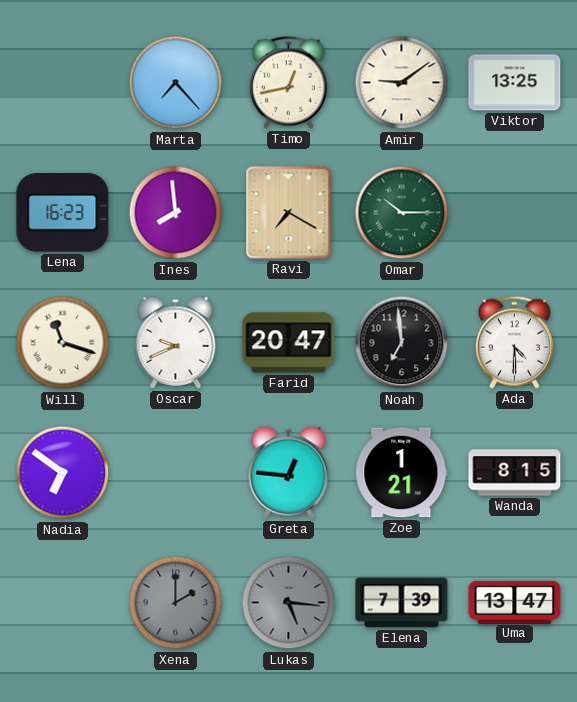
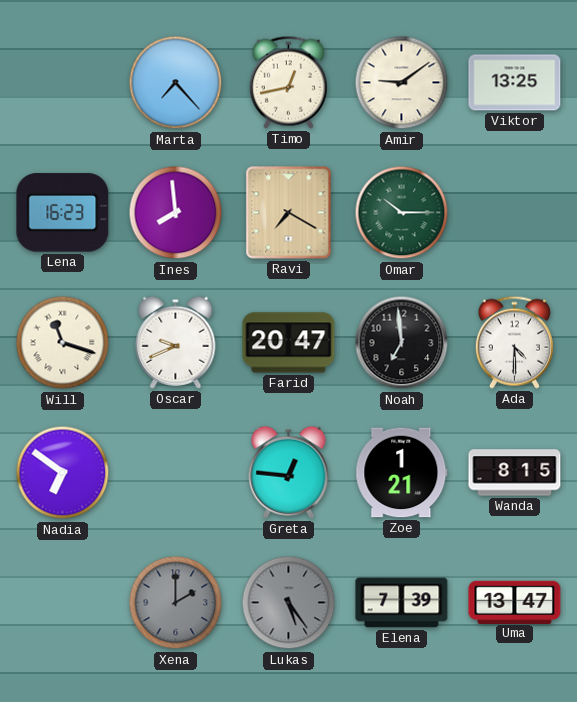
Lukas: 5:16 -> 5:24
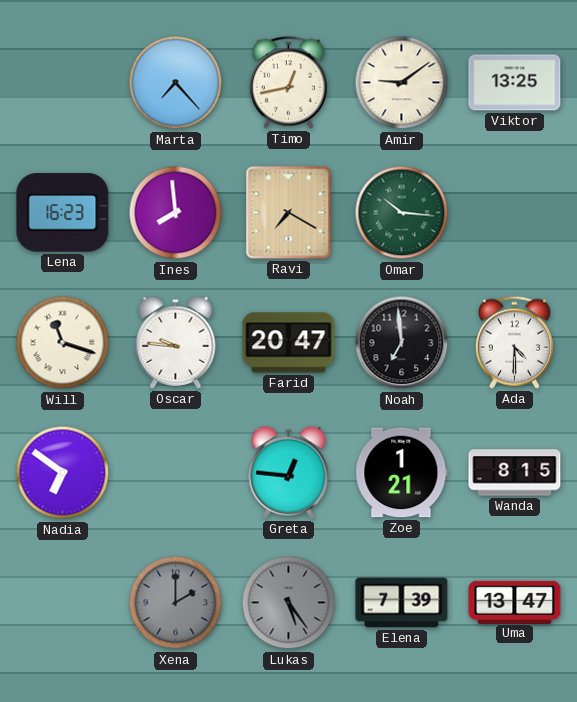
Omar: 10:15 -> 10:16
Oscar: 9:41 -> 9:46
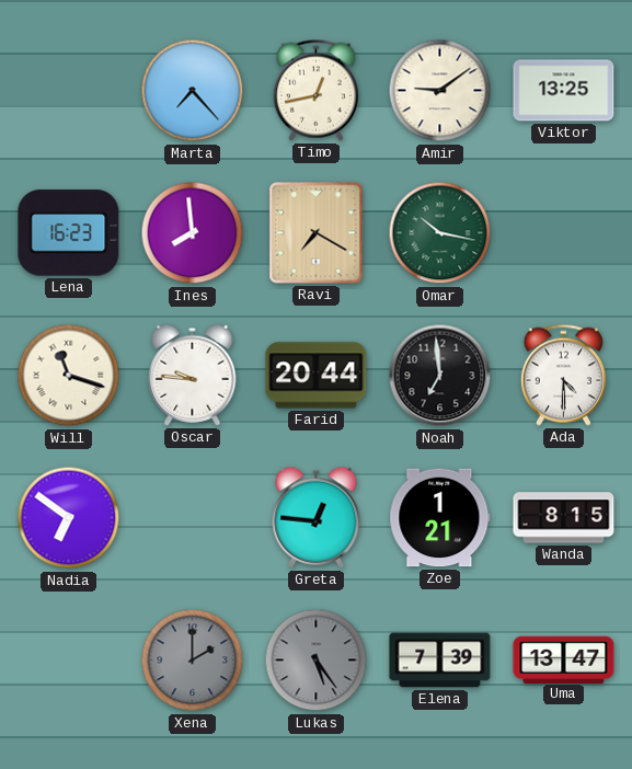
Omar: 10:16 -> 10:17
Farid: 20:47 -> 20:44
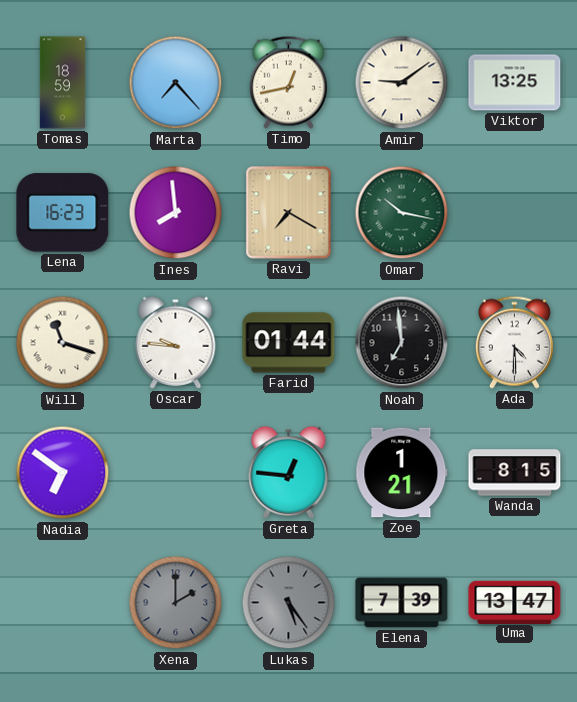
Tomas: none -> 18:59
Farid: 20:44 -> 01:44
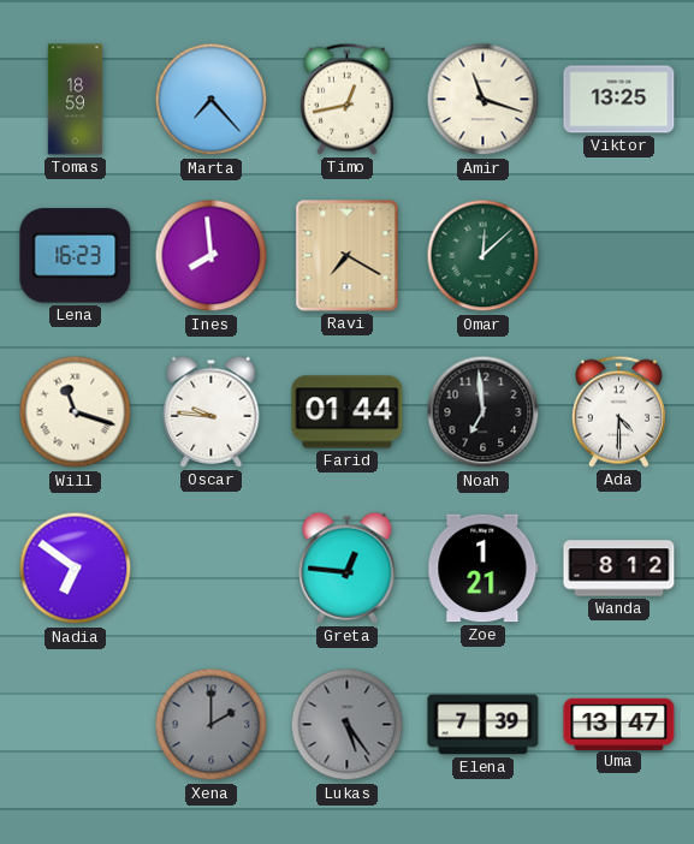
Amir: 9:09 -> 11:18
Omar: 10:17 -> 12:08
Wanda: 8:15 -> 8:12
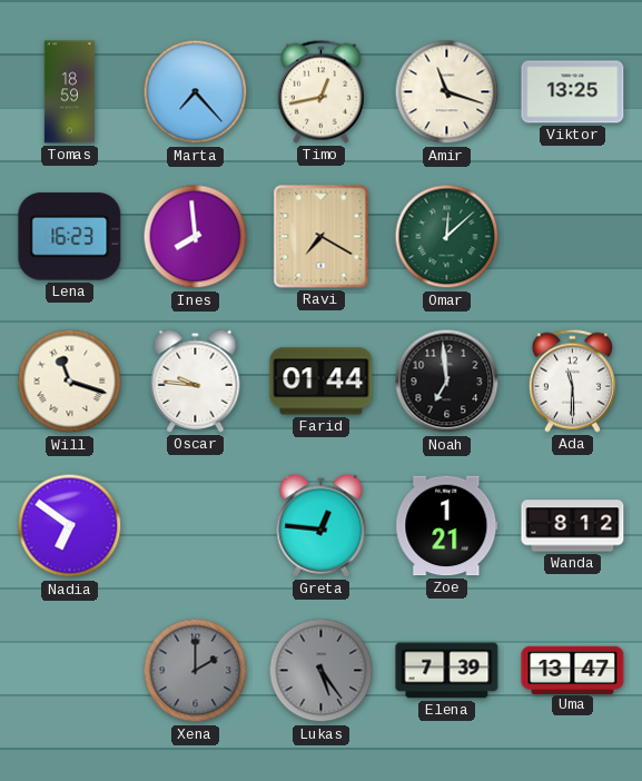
Ada: 4:30 -> 11:30
